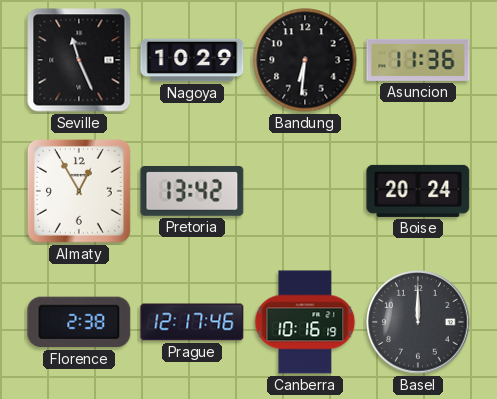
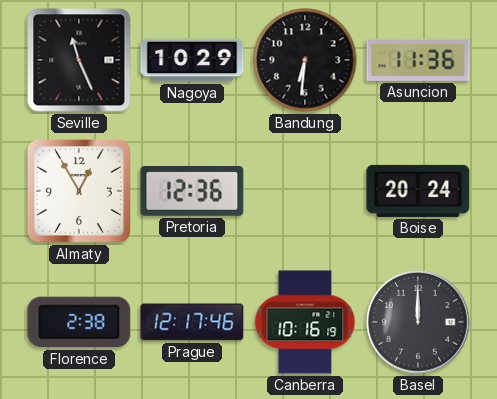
Pretoria: 13:42 -> 12:36
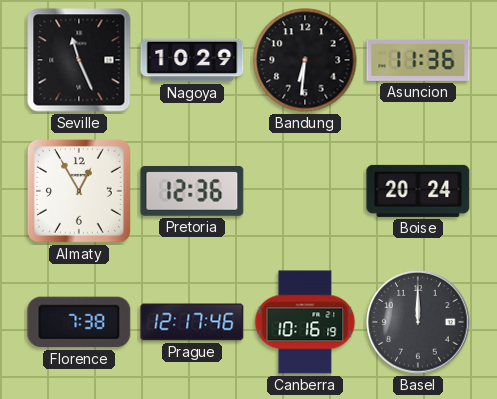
Florence: 2:38 -> 7:38
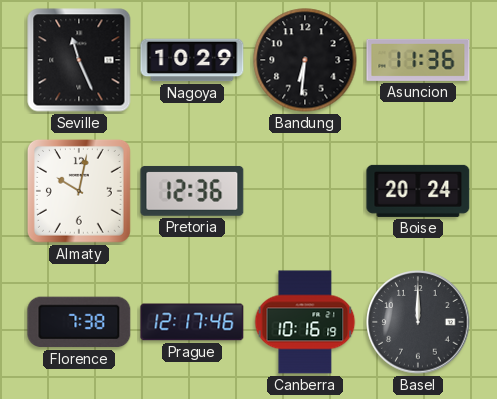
Almaty: 12:55 -> 10:02
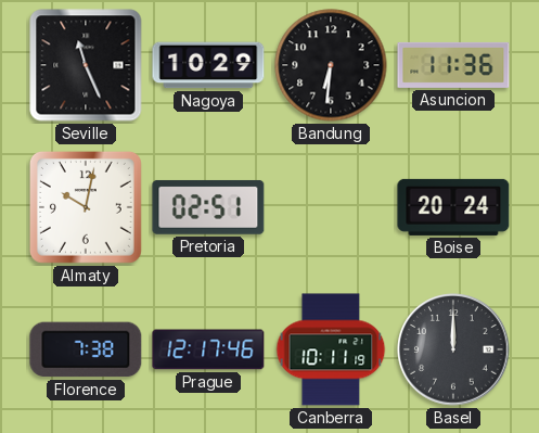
Pretoria: 12:36 -> 02:51
Canberra: 10:16 -> 10:11
